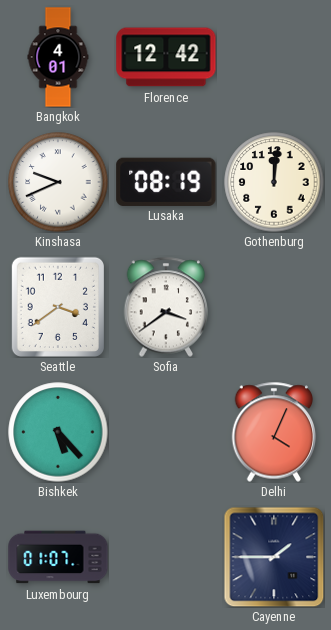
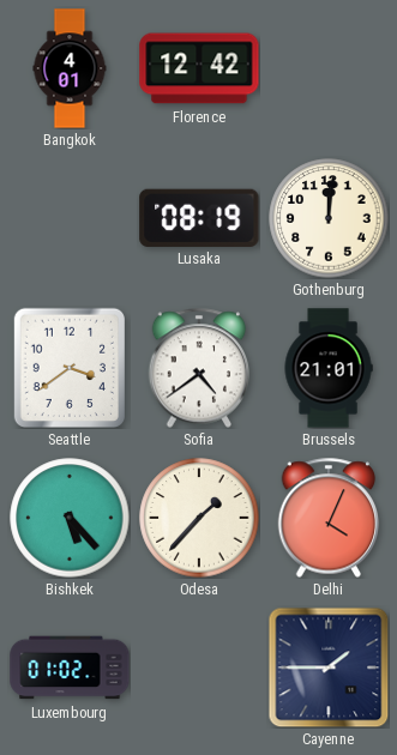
Kinshasa: 9:41 -> none
Sofia: 3:39 -> 4:39
Brussels: none -> 21:01
Odesa: none -> 1:37
Luxembourg: 01:07 -> 01:02
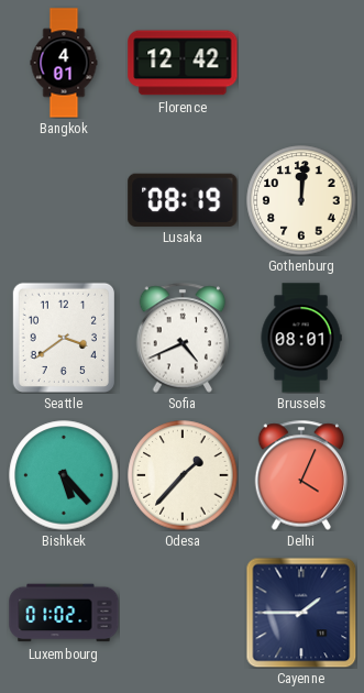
Sofia: 4:39 -> 4:41
Brussels: 21:01 -> 08:01
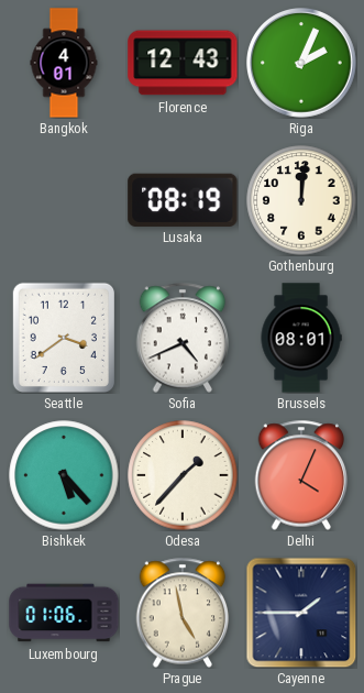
Florence: 12:42 -> 12:43
Riga: none -> 2:04
Luxembourg: 01:02 -> 01:06
Prague: none -> 4:58
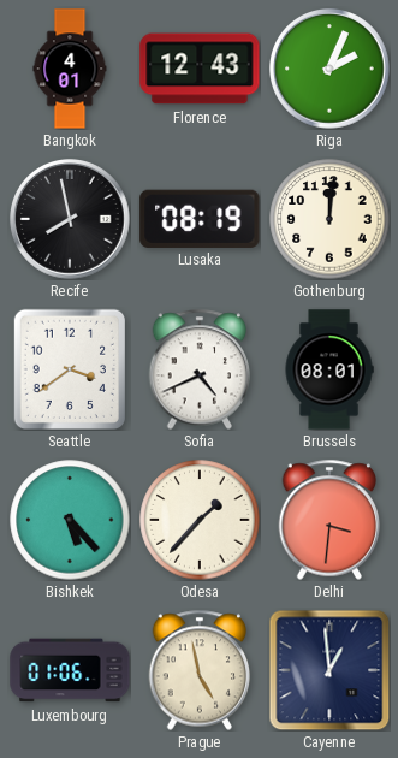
Recife: none -> 7:58
Delhi: 4:04 -> 3:31
Cayenne: 1:45 -> 12:59
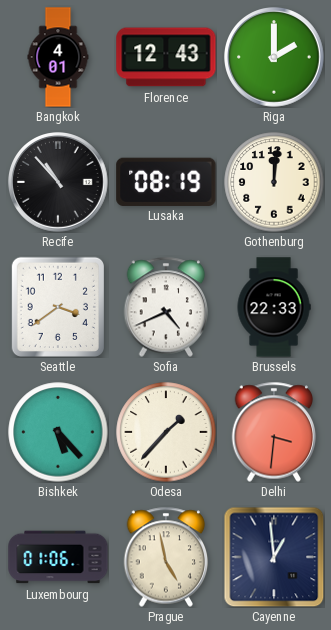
Riga: 2:04 -> 2:00
Recife: 7:58 -> 10:53
Brussels: 08:01 -> 22:33
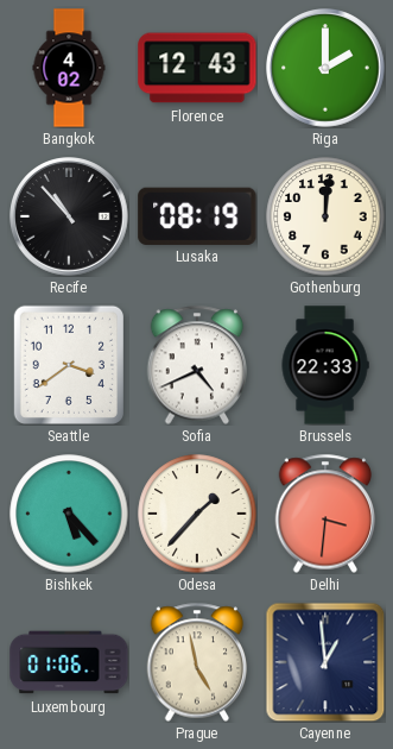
Bangkok: 4:01 -> 4:02
